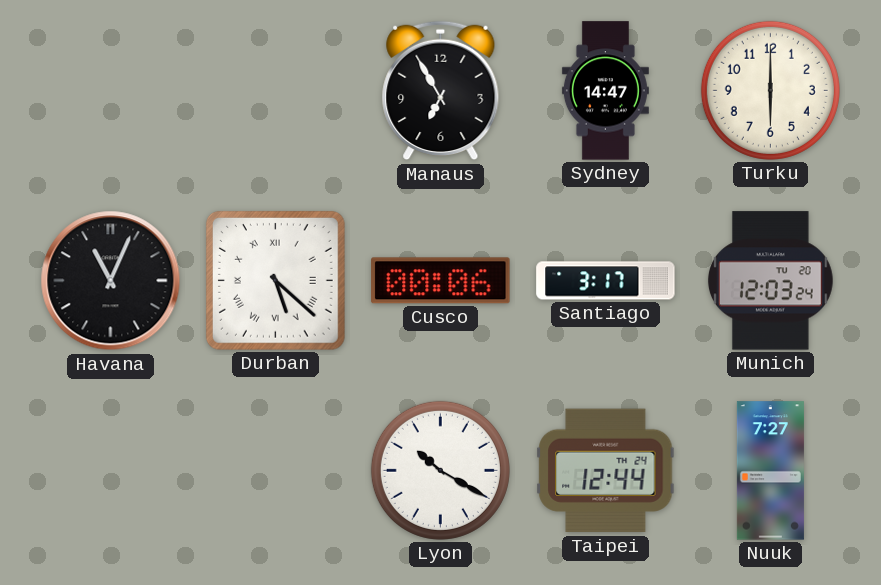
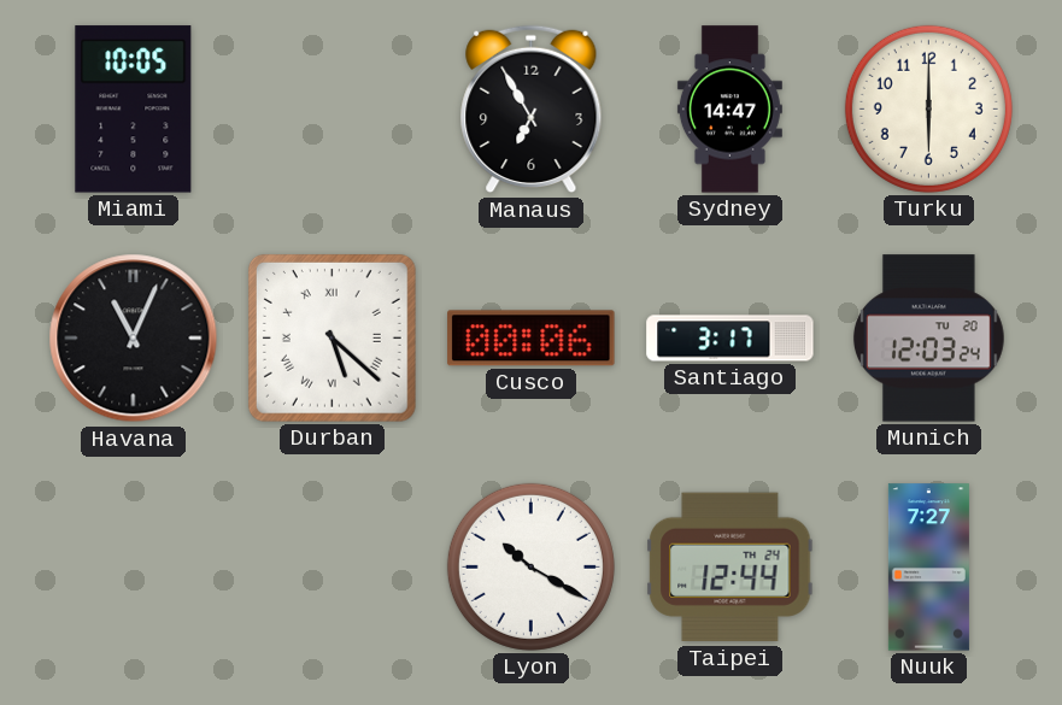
Miami: none -> 10:05
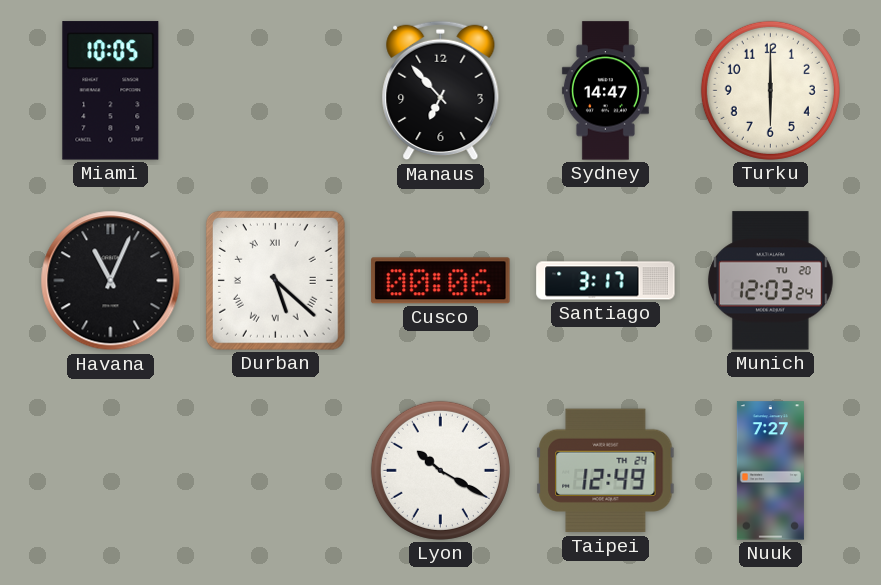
Manaus: 6:55 -> 6:53
Taipei: 12:44 -> 12:49
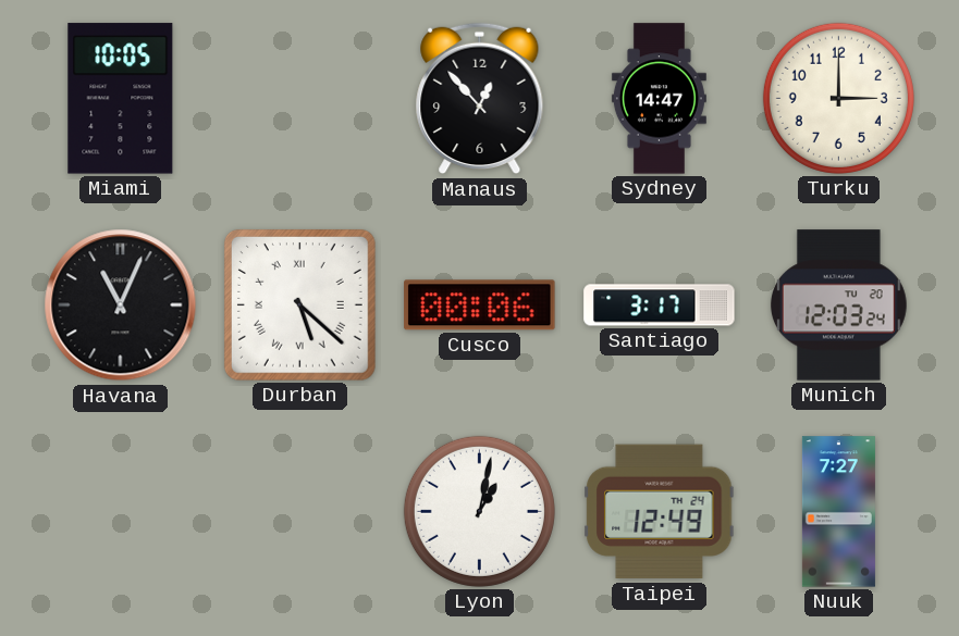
Manaus: 6:53 -> 12:53
Turku: 6:00 -> 3:00
Lyon: 10:20 -> 1:02
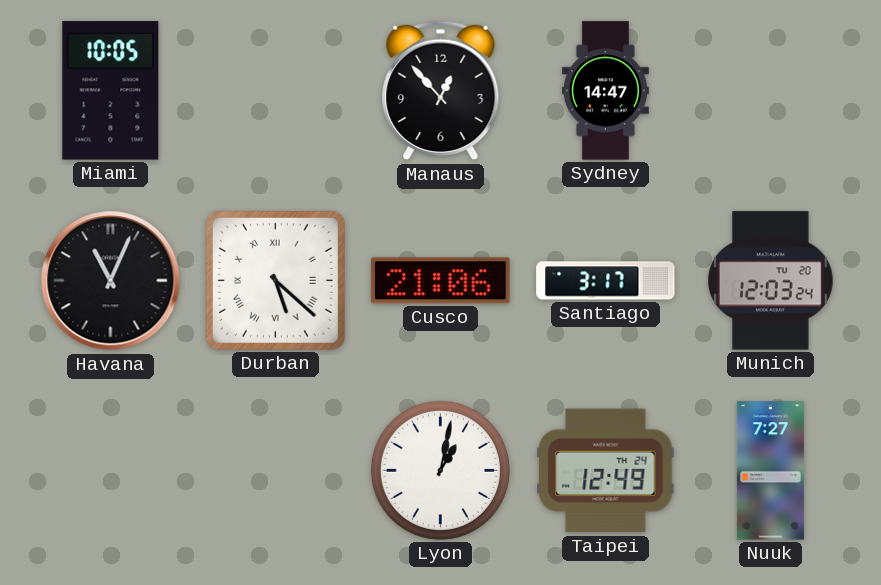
Turku: 3:00 -> none
Cusco: 00:06 -> 21:06
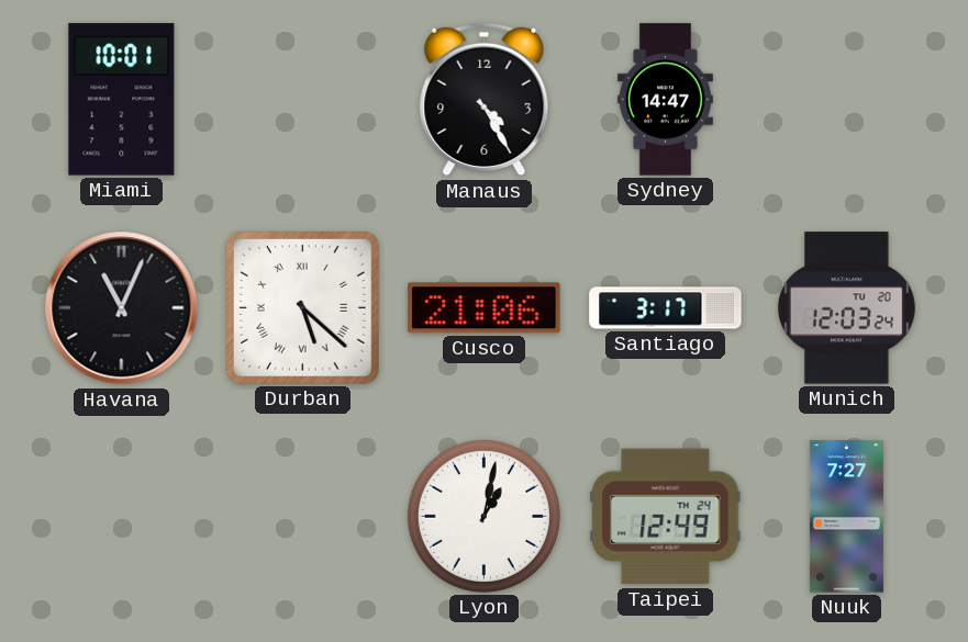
Miami: 10:05 -> 10:01
Manaus: 12:53 -> 4:25
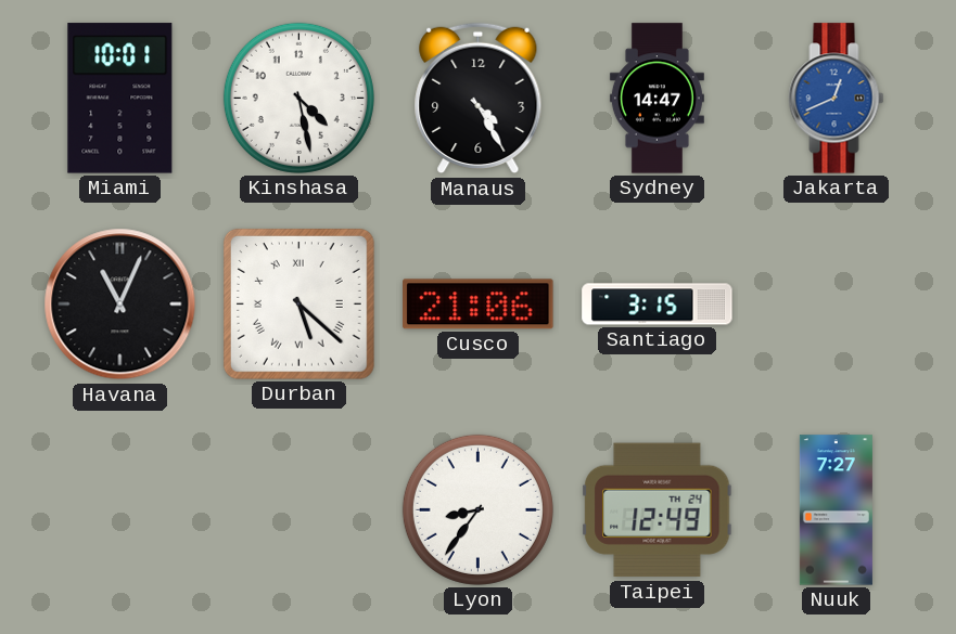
Kinshasa: none -> 4:28
Jakarta: none -> 12:41
Santiago: 3:17 -> 3:15
Munich: 12:03 -> none
Lyon: 1:02 -> 8:36
